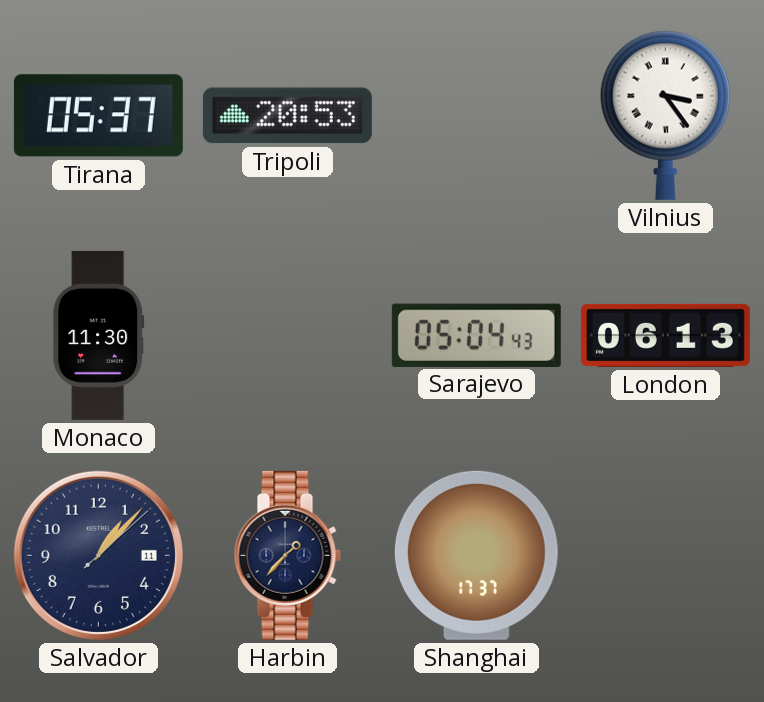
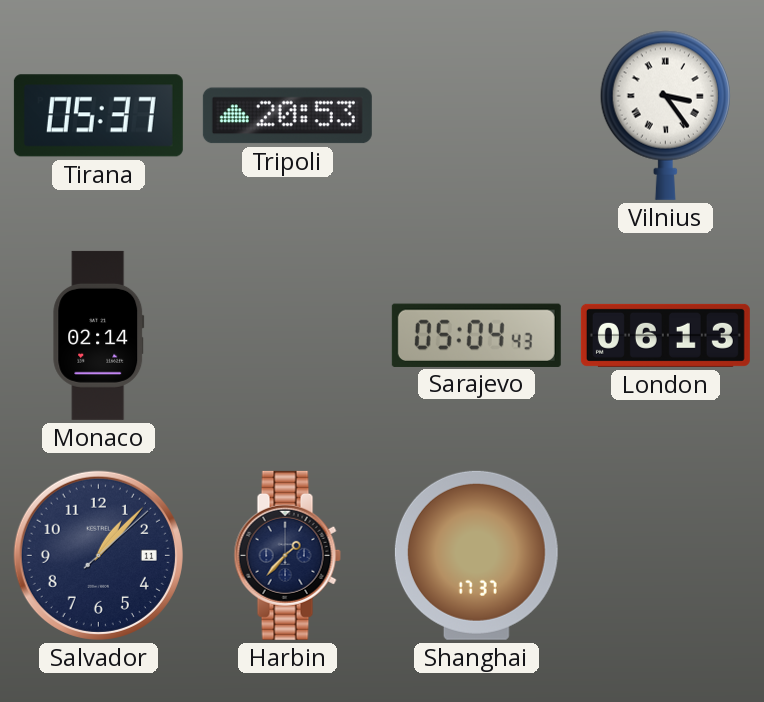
Monaco: 11:30 -> 02:14
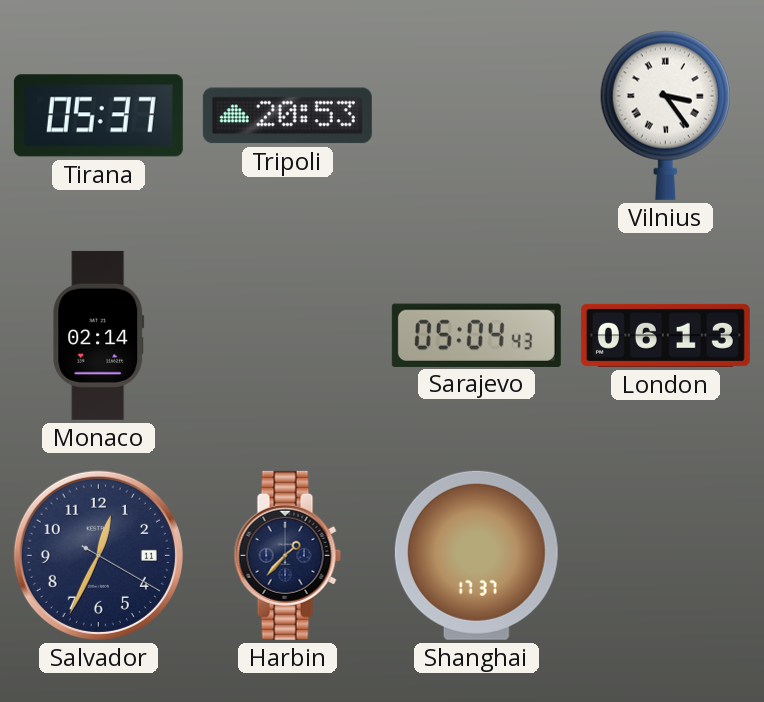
Salvador: 1:07 -> 12:34
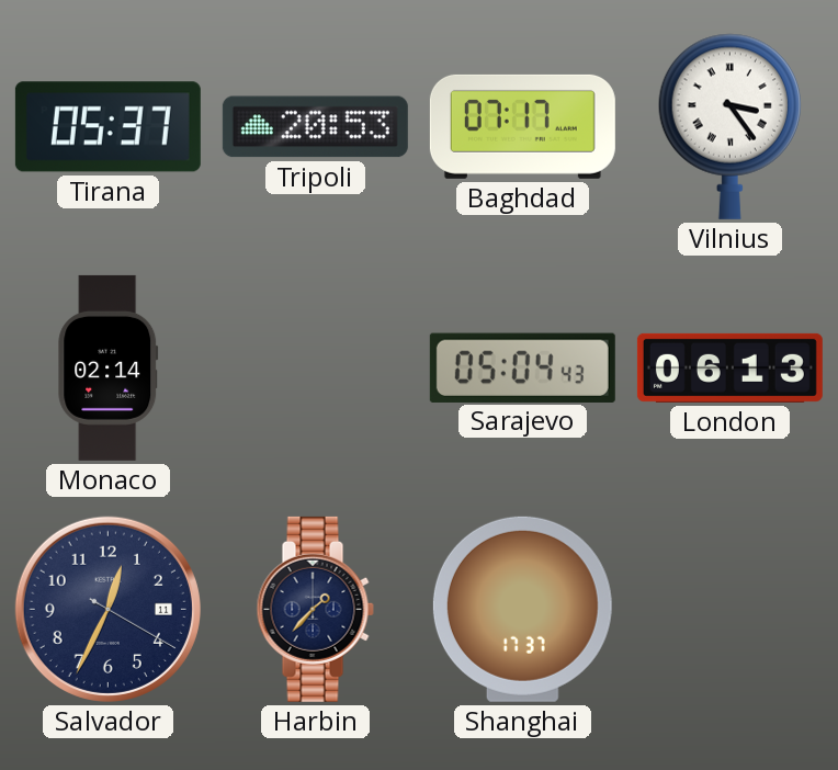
Baghdad: none -> 07:17
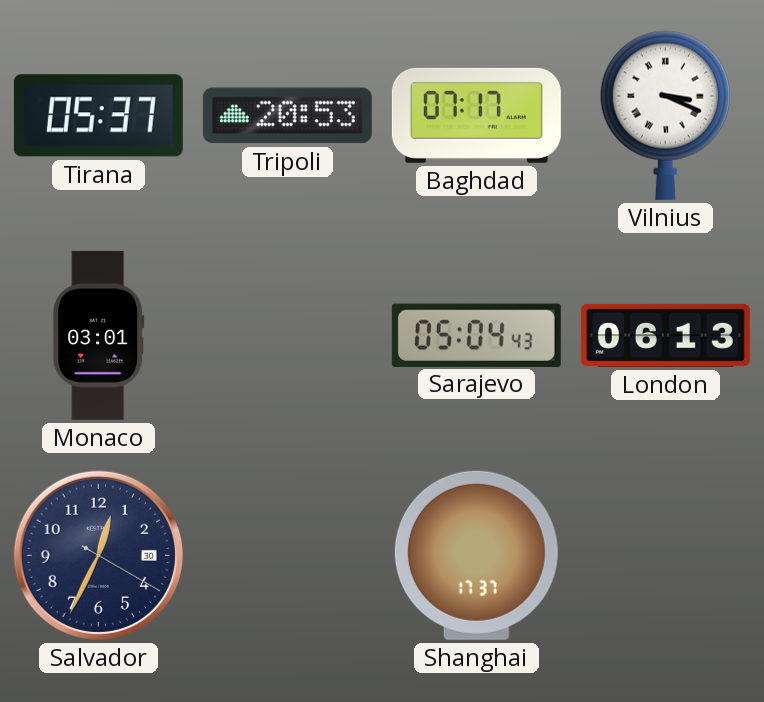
Vilnius: 3:24 -> 3:19
Monaco: 02:14 -> 03:01
Salvador date: 11 -> 30
Harbin: 1:37 -> none
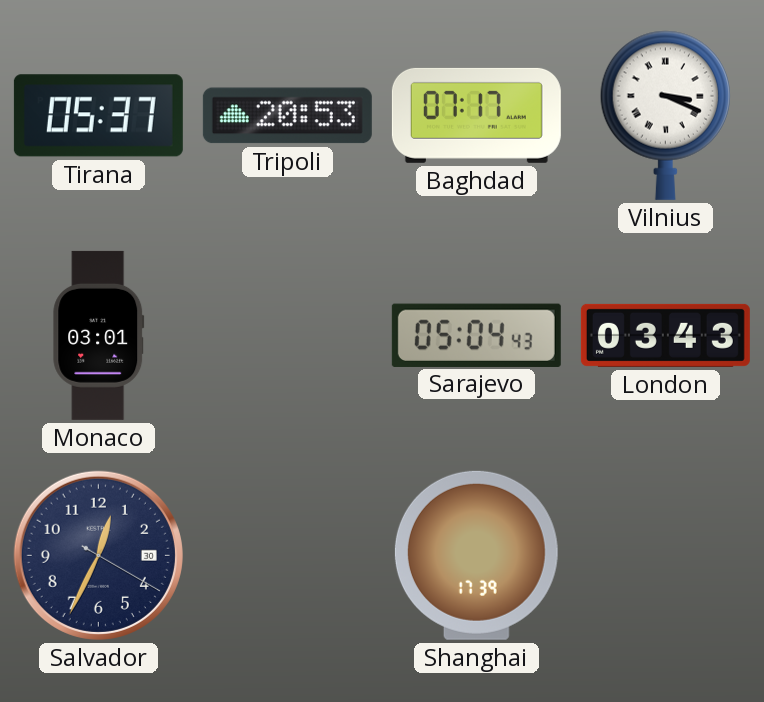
London: 06:13 -> 03:43
Shanghai: 17:37 -> 17:39
